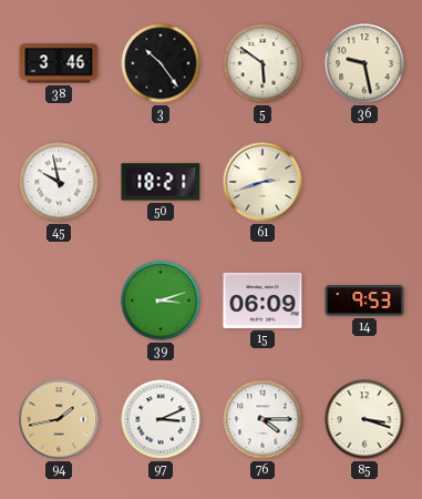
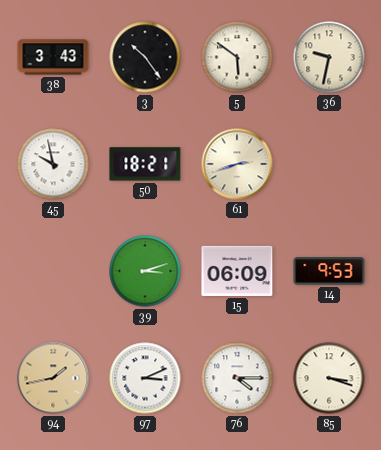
38: 3:46 -> 3:43
36: 9:28 -> 9:32
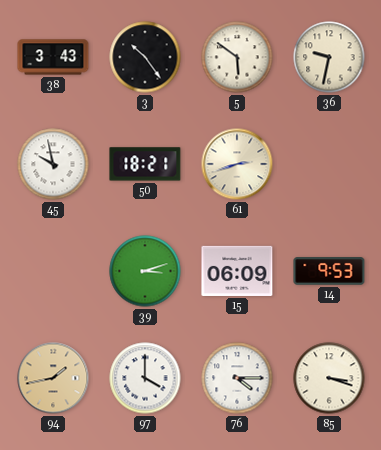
97: 3:11 -> 4:00
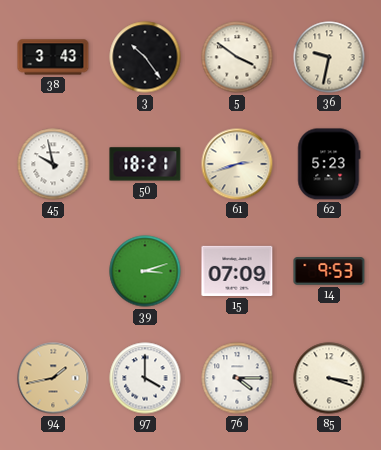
5: 5:51 -> 3:51
62: none -> 5:23
15: 06:09 -> 07:09
